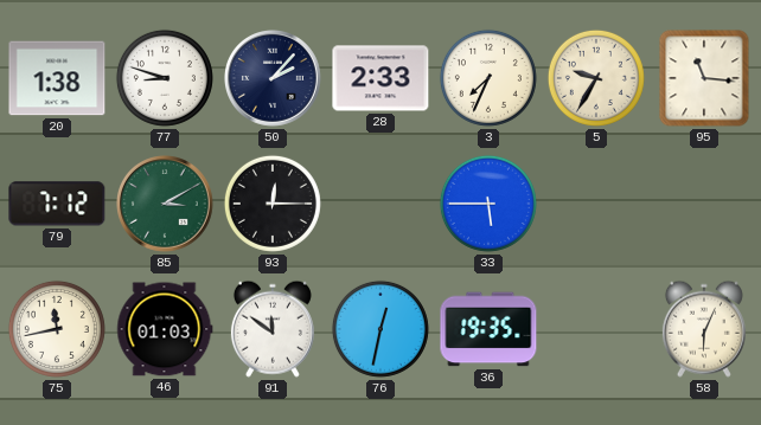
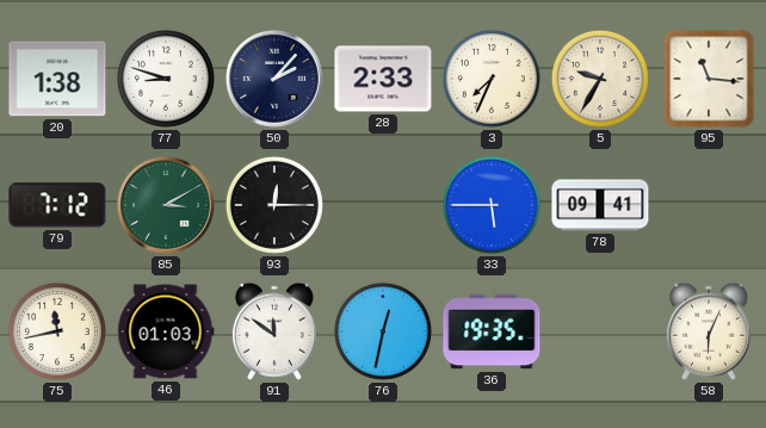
78: none -> 09:41
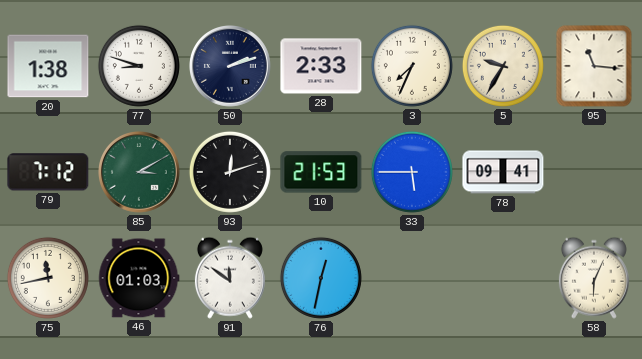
50: 2:07 -> 2:12
93: 12:15 -> 12:12
10: none -> 21:53
36: 19:35 -> none
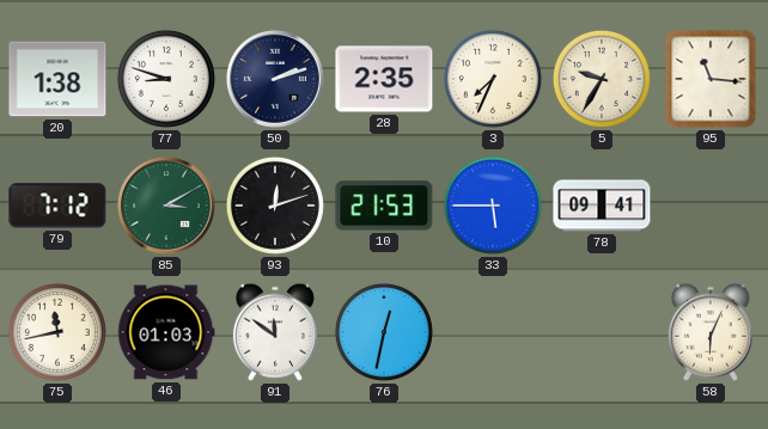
28: 2:33 -> 2:35
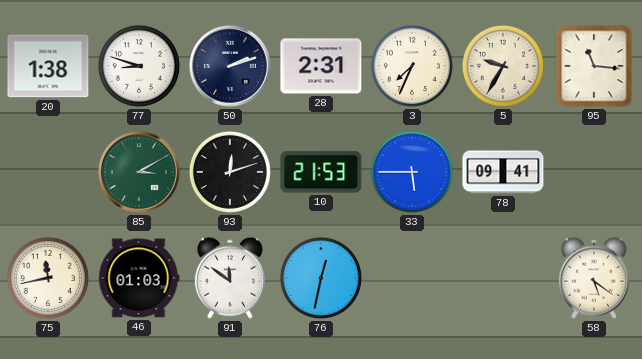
28: 2:35 -> 2:31
79: 7:12 -> none
58: 6:04 -> 5:21
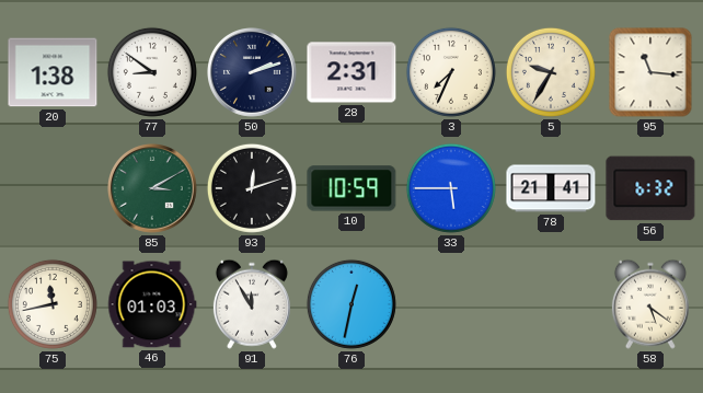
77: 8:48 -> 8:51
10: 21:53 -> 10:59
78: 09:41 -> 21:41
56: none -> 6:32
91: 11:51 -> 11:55
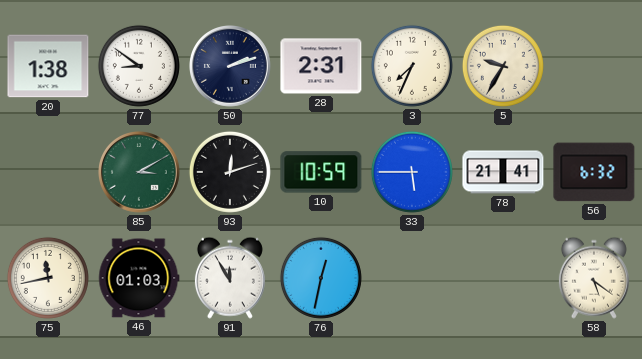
95: 11:16 -> none
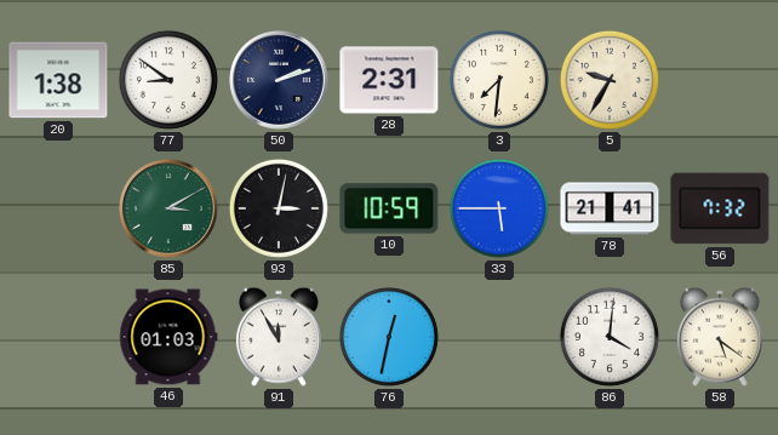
3: 7:34 -> 7:31
93: 12:12 -> 3:02
56: 6:32 -> 7:32
75: 11:43 -> none
86: none -> 4:01
